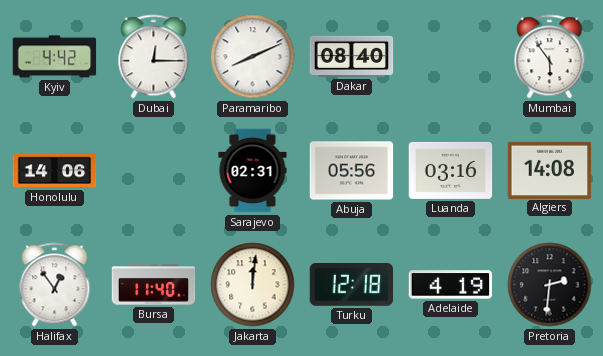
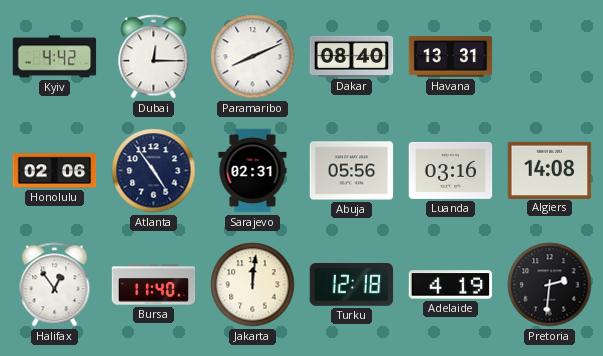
Havana: none -> 13:31
Mumbai: 5:54 -> none
Honolulu: 14:06 -> 02:06
Atlanta: none -> 4:54
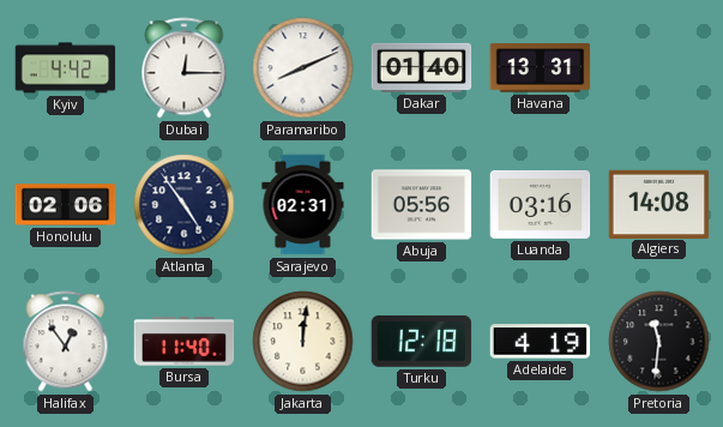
Dakar: 08:40 -> 01:40
Pretoria: 2:31 -> 11:31
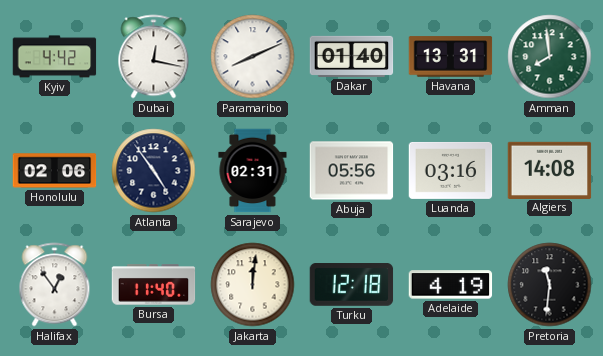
Dubai: 12:15 -> 12:17
Amman: none -> 7:59
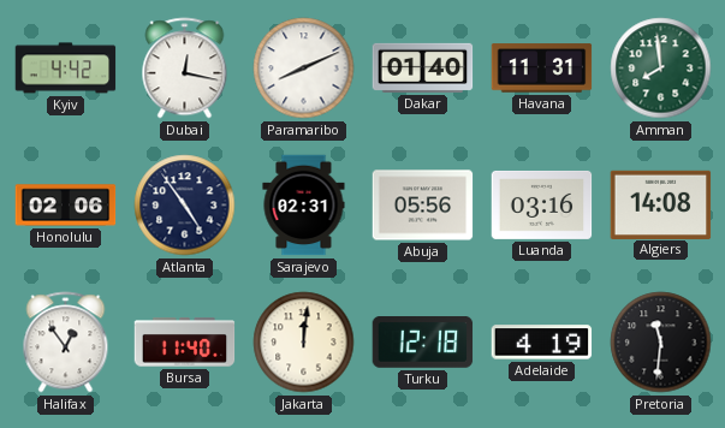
Havana: 13:31 -> 11:31
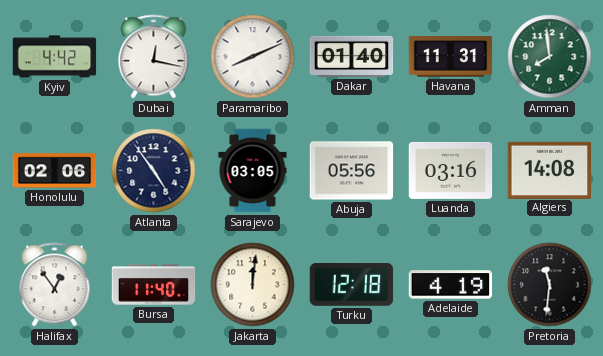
Sarajevo: 02:31 -> 03:05
